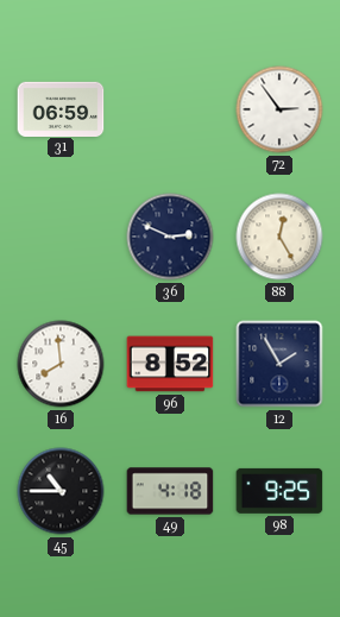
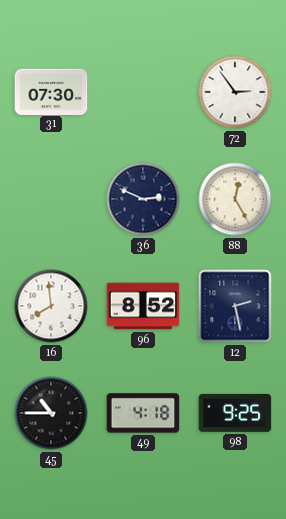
31: 06:59 -> 07:30
12: 1:55 -> 2:28
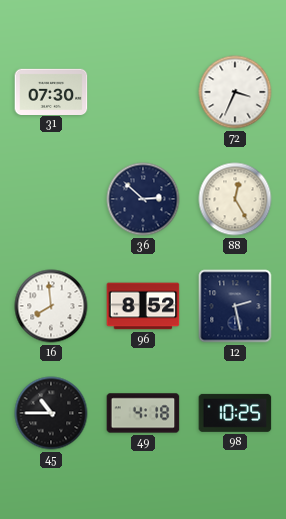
72: 2:54 -> 3:34
36: 2:49 -> 2:52
98: 9:25 -> 10:25
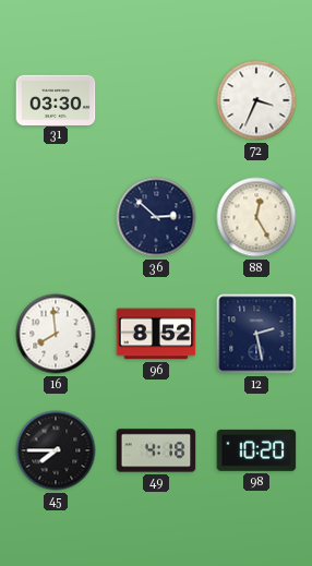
31: 07:30 -> 03:30
45: 10:45 -> 7:45
98: 10:25 -> 10:20
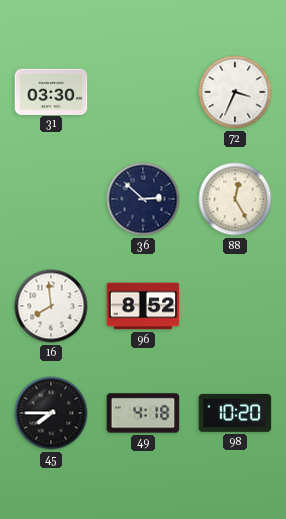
12: 2:28 -> none
